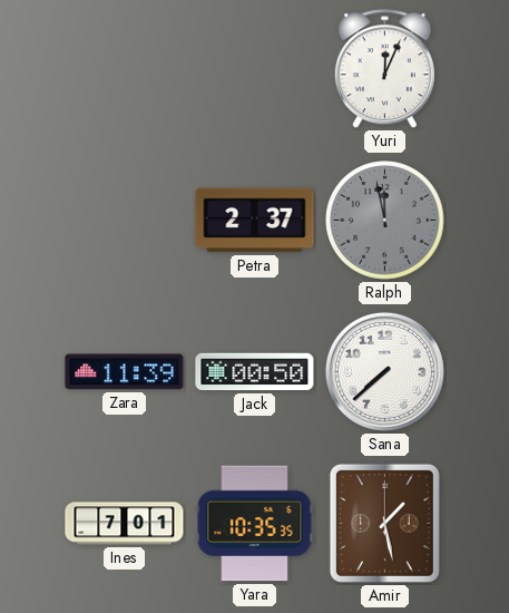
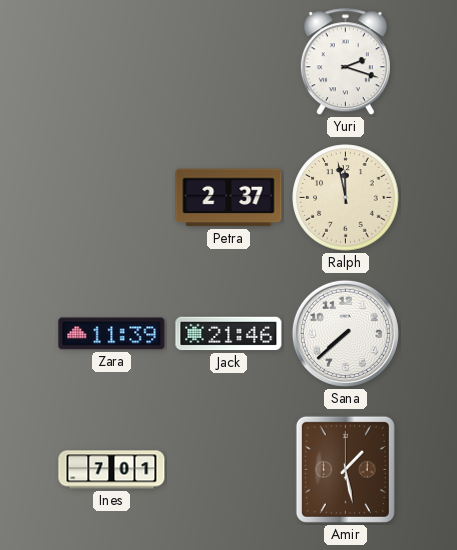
Yuri: 12:04 -> 2:18
Ralph dial: grey -> cream
Jack: 00:50 -> 21:46
Yara: 10:35 -> none
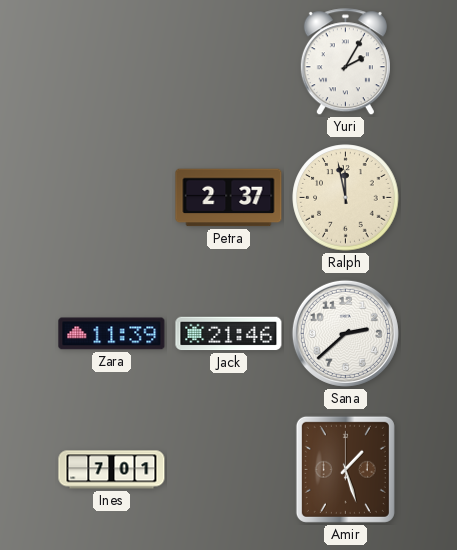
Yuri: 2:18 -> 2:05
Sana: 7:38 -> 2:38
Amir: 1:28 -> 1:27
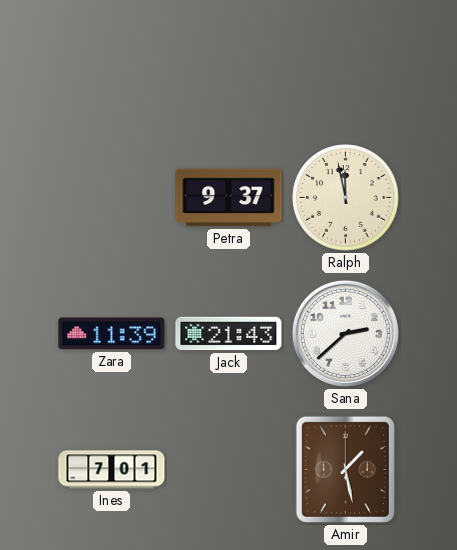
Yuri: 2:05 -> none
Petra: 2:37 -> 9:37
Jack: 21:46 -> 21:43
Amir: 1:27 -> 1:28
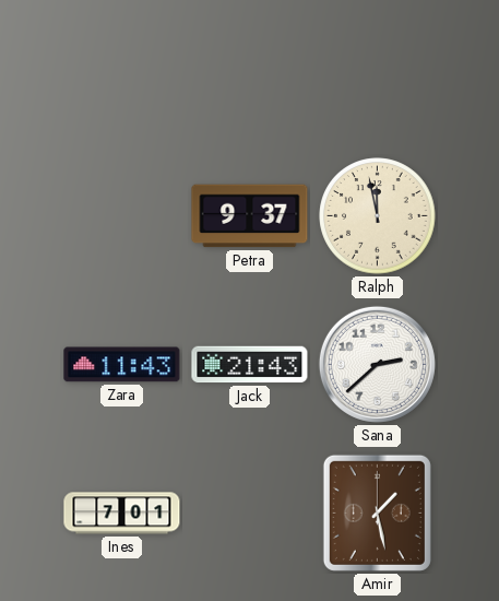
Zara: 11:39 -> 11:43
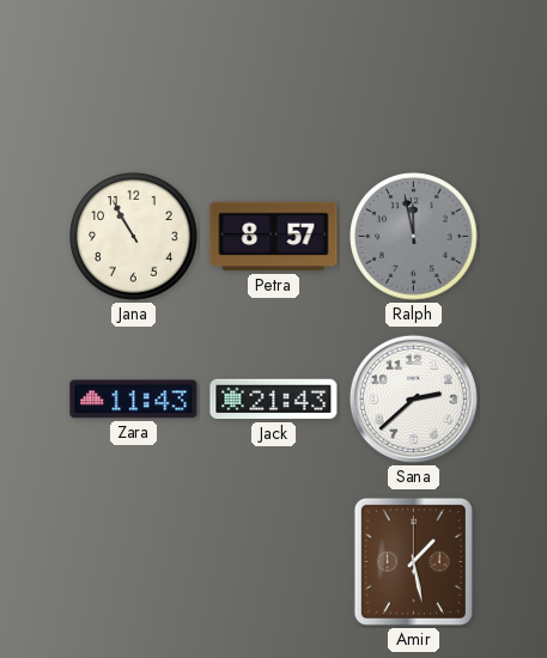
Jana: none -> 10:55
Petra: 9:37 -> 8:57
Ralph dial: cream -> grey
Ines: 7:01 -> none
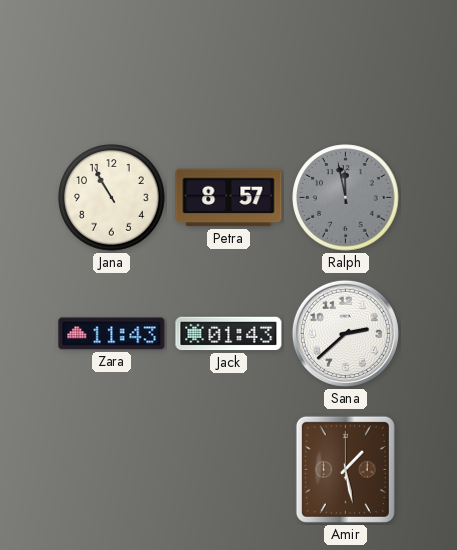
Jack: 21:43 -> 01:43
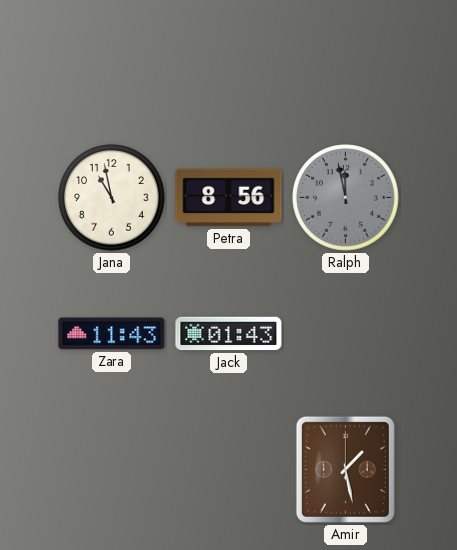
Jana: 10:55 -> 10:58
Petra: 8:57 -> 8:56
Sana: 2:38 -> none
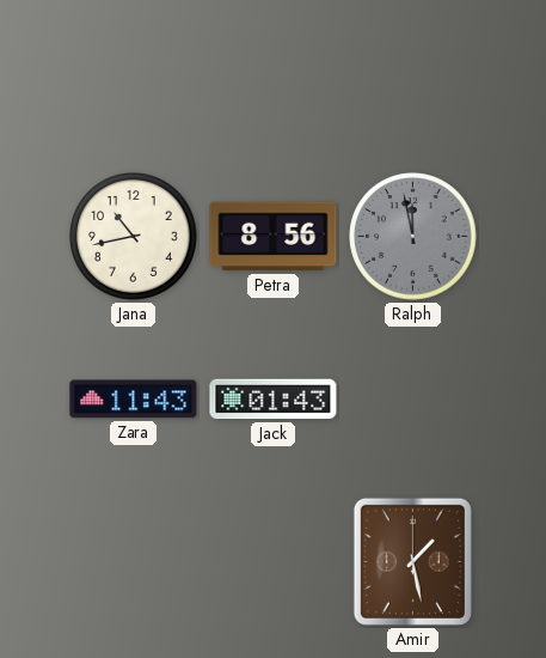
Jana: 10:58 -> 10:43
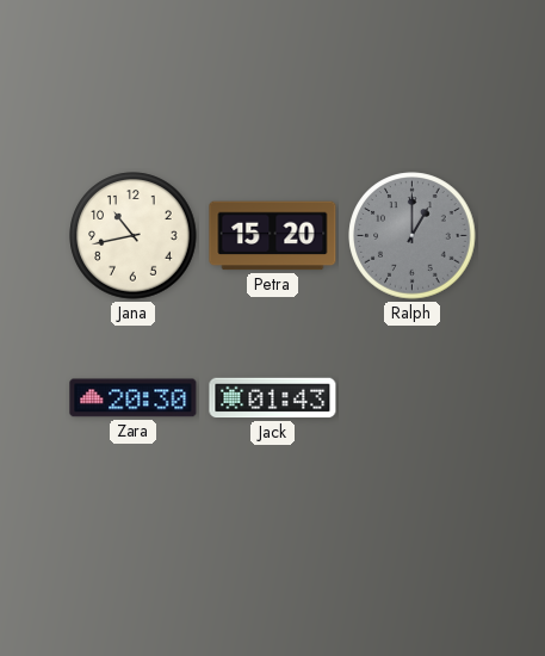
Petra: 8:56 -> 15:20
Ralph: 11:58 -> 1:00
Zara: 11:43 -> 20:30
Amir: 1:28 -> none
